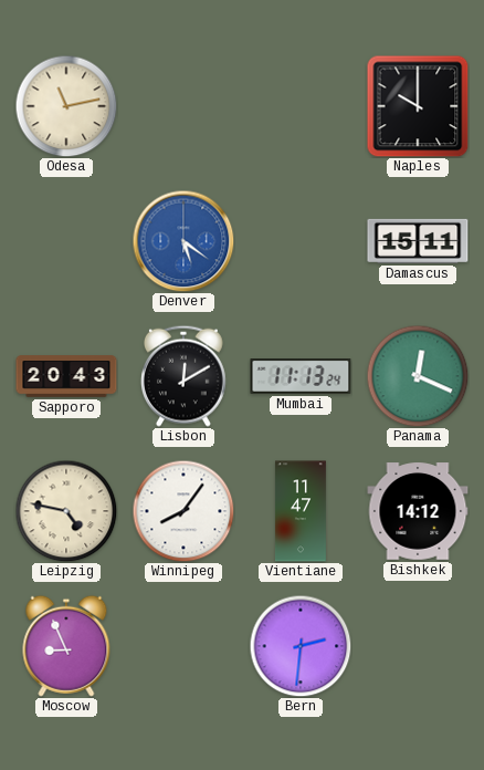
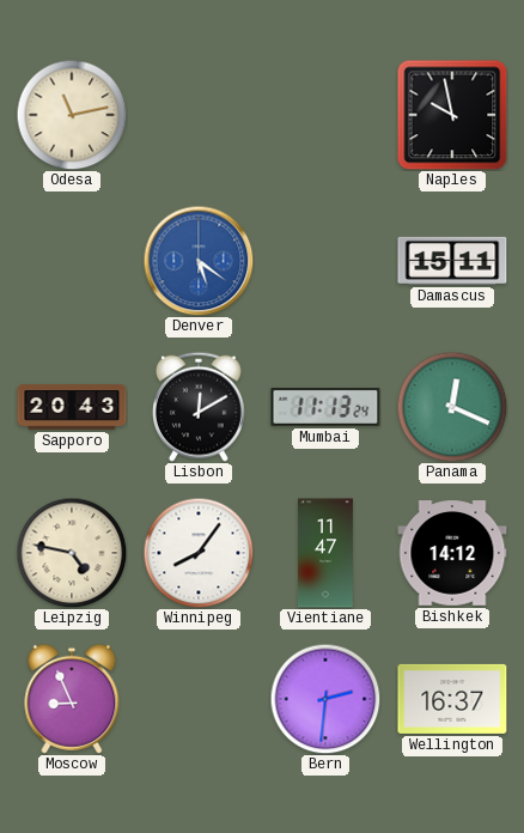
Naples: 10:00 -> 9:58
Wellington: none -> 16:37
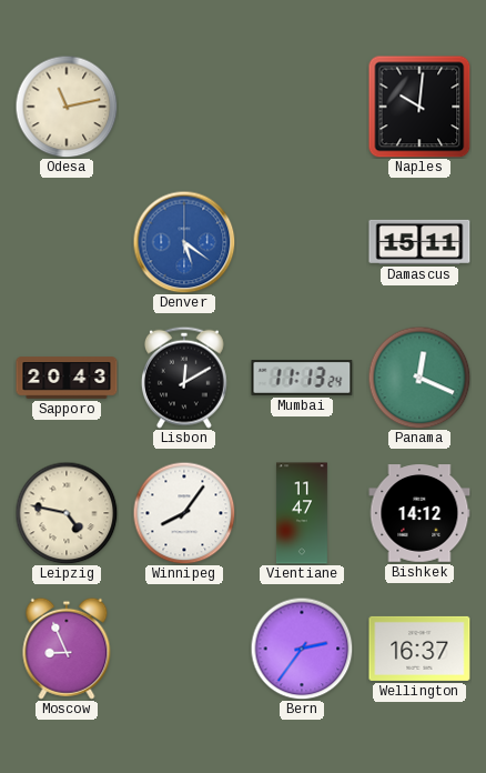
Naples: 9:58 -> 10:01
Bern: 2:31 -> 2:36
